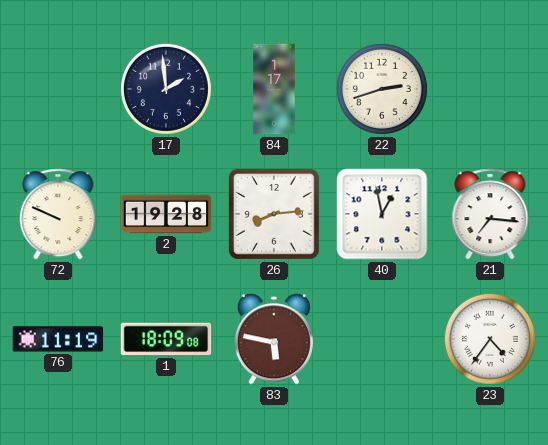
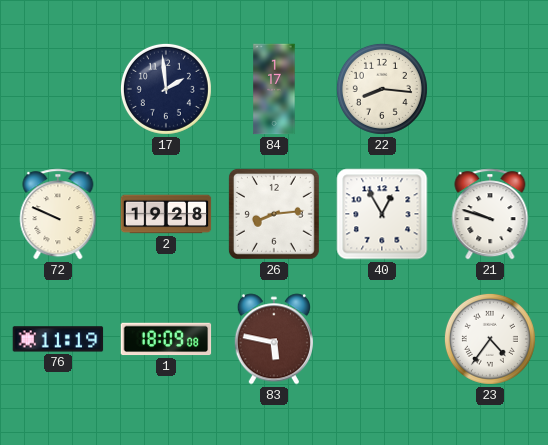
22: 2:42 -> 8:16
40: 12:58 -> 12:55
21: 7:16 -> 9:48
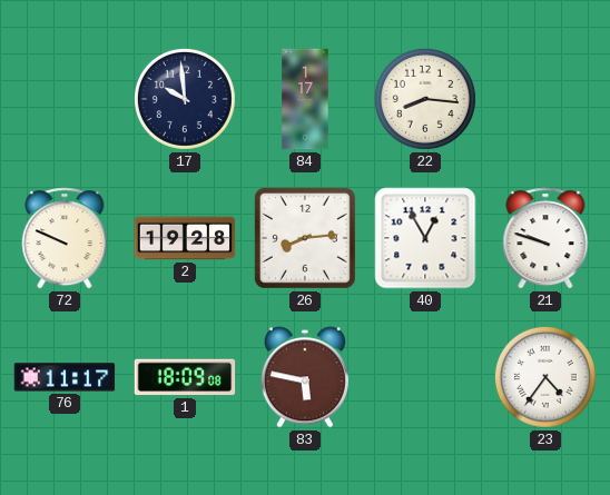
17: 1:59 -> 9:59
76: 11:19 -> 11:17
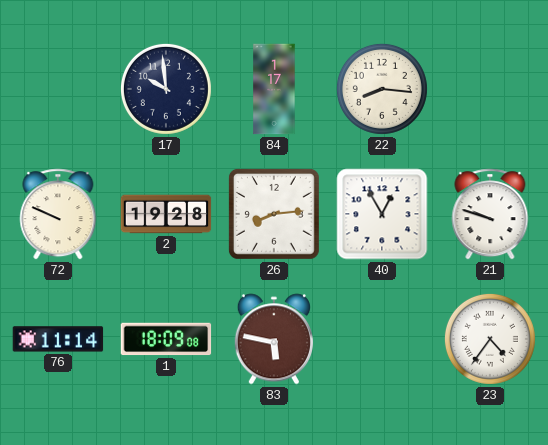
76: 11:17 -> 11:14
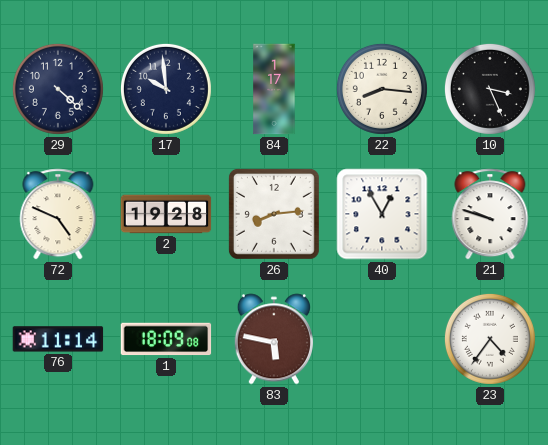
29: none -> 4:22
10: none -> 3:26
72: 9:49 -> 4:49
